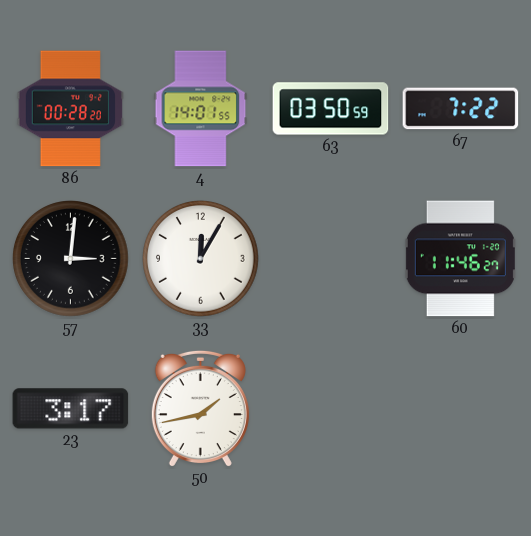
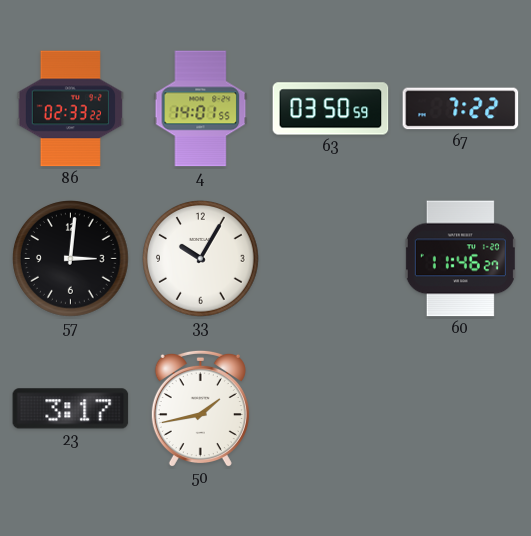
86: 00:28 -> 02:33
33: 12:05 -> 10:05
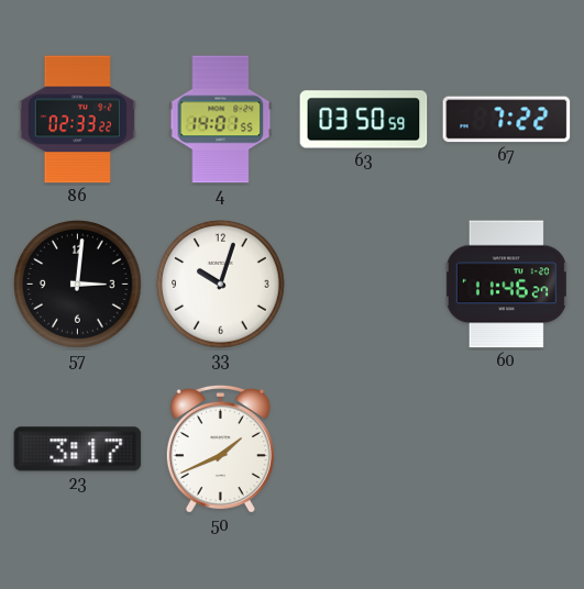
33: 10:05 -> 10:03
50: 1:43 -> 1:41
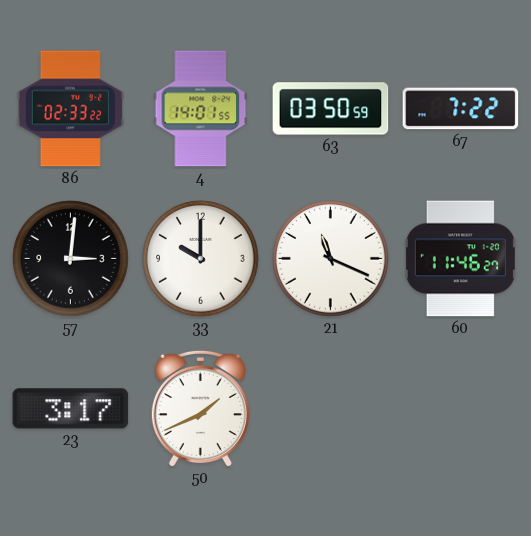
33: 10:03 -> 10:00
21: none -> 11:19
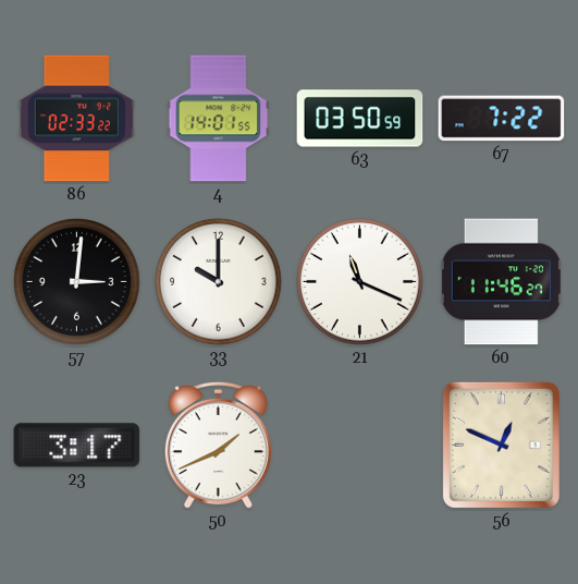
56: none -> 12:49
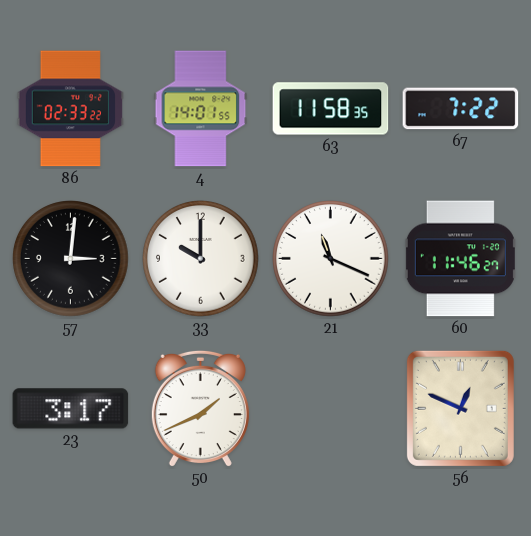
63: 03:50 -> 11:58
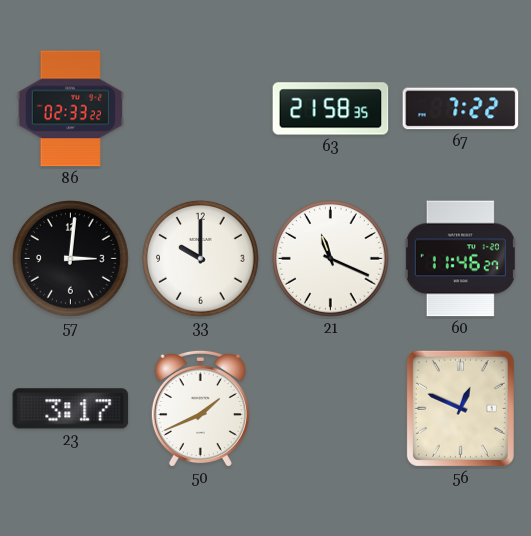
4: 14:01 -> none
63: 11:58 -> 21:58
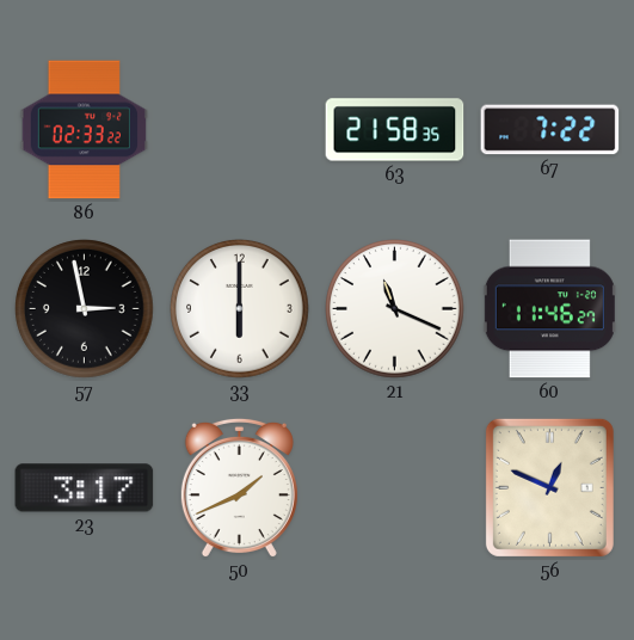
57: 3:01 -> 2:58
33: 10:00 -> 6:00
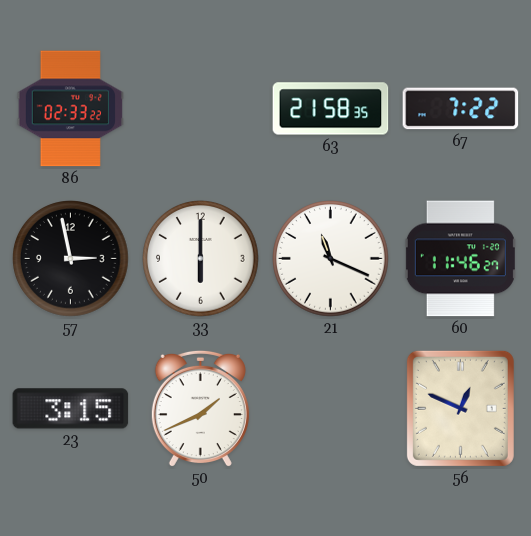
23: 3:17 -> 3:15
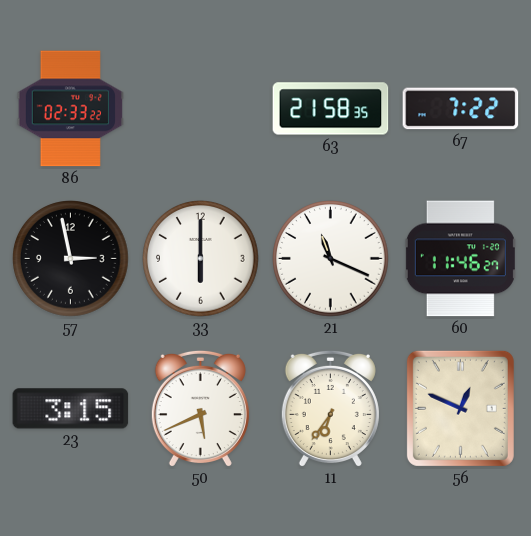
50: 1:41 -> 5:41
11: none -> 6:36
